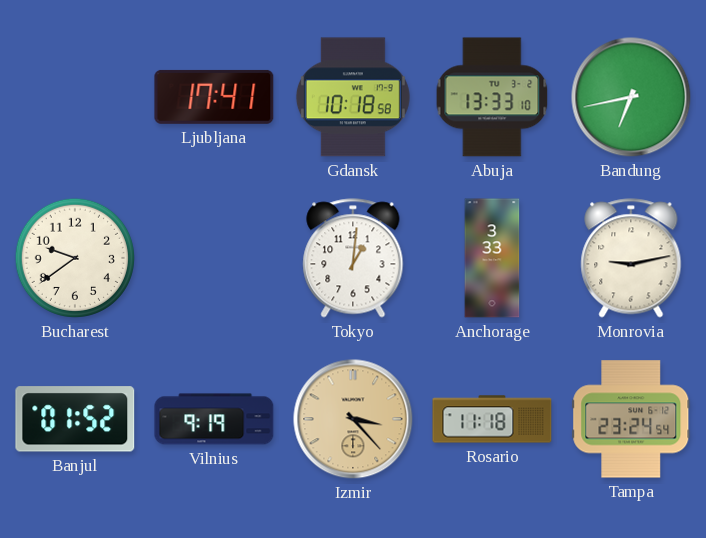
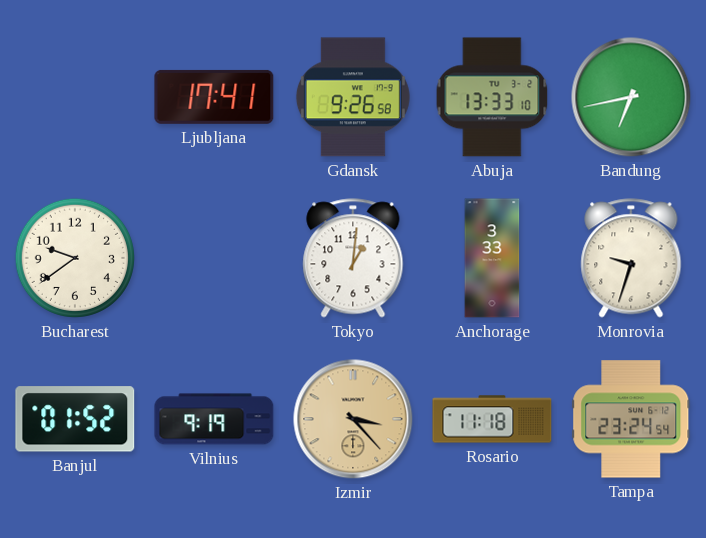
Gdansk: 10:18 -> 9:26
Monrovia: 9:13 -> 9:33
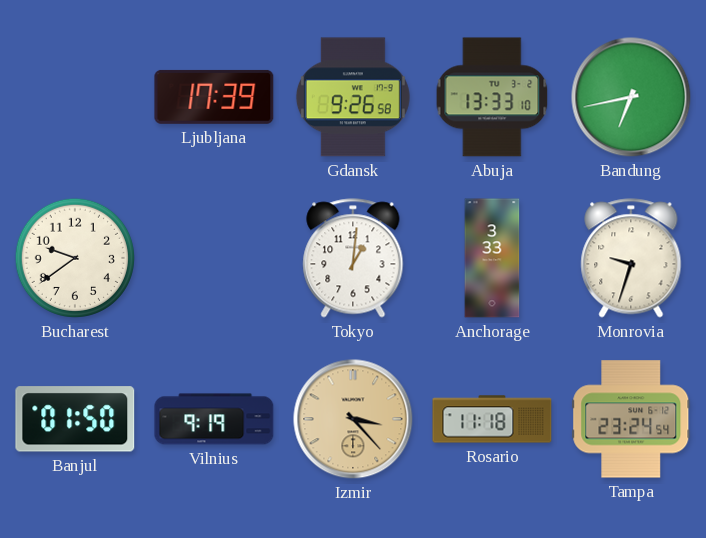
Ljubljana: 17:41 -> 17:39
Banjul: 01:52 -> 01:50
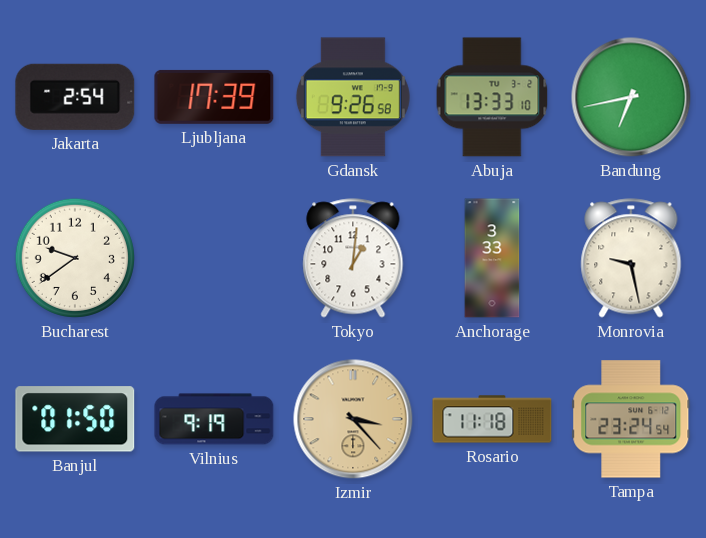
Jakarta: none -> 2:54
Monrovia: 9:33 -> 9:28
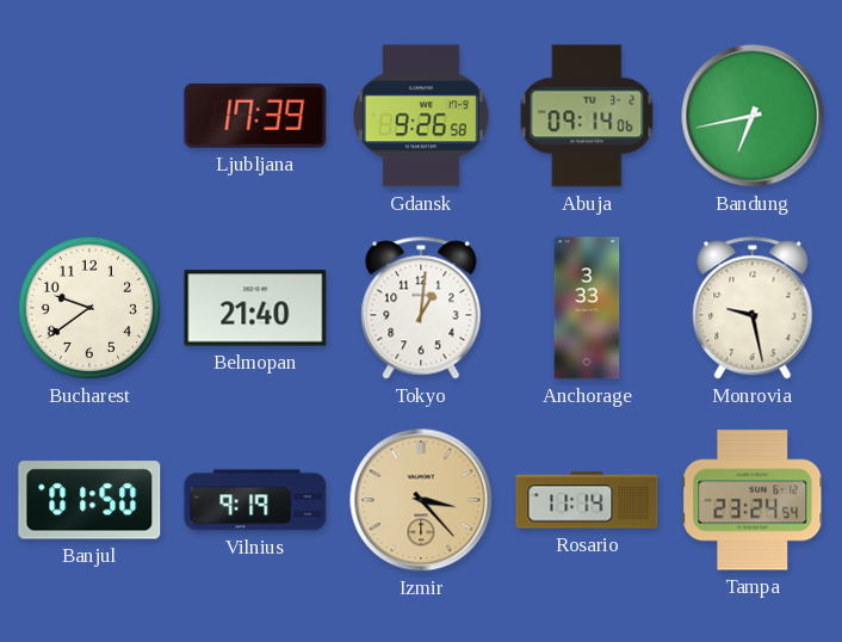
Jakarta: 2:54 -> none
Abuja: 13:33 -> 09:14
Belmopan: none -> 21:40
Rosario: 11:18 -> 11:14
